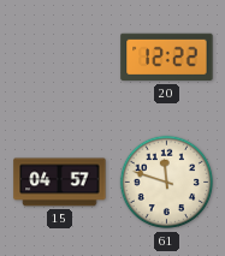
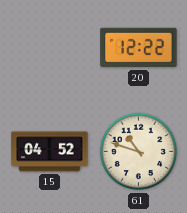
15: 04:57 -> 04:52
61: 11:48 -> 10:48
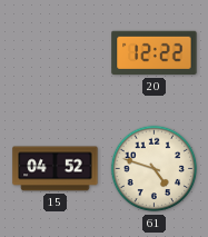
61: 10:48 -> 4:48
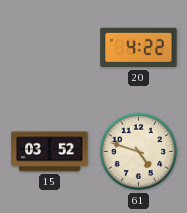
20: 12:22 -> 4:22
15: 04:52 -> 03:52
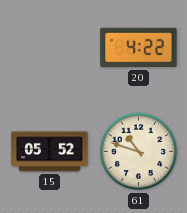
15: 03:52 -> 05:52
61: 4:48 -> 10:48
